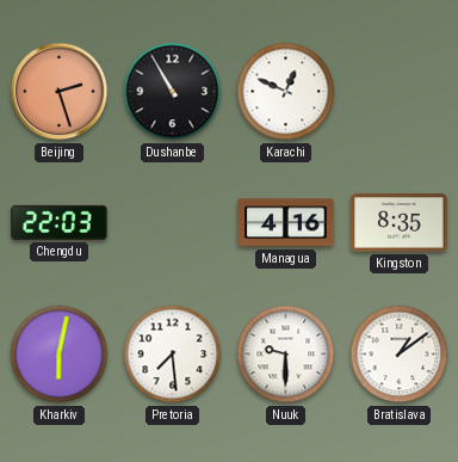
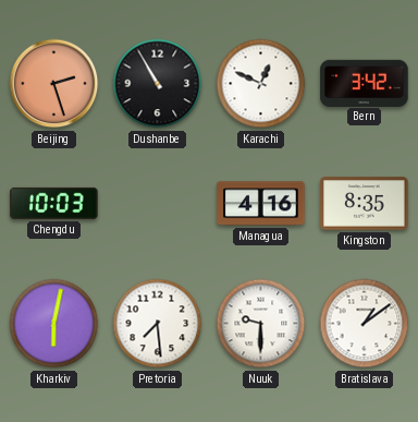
Bern: none -> 3:42
Chengdu: 22:03 -> 10:03
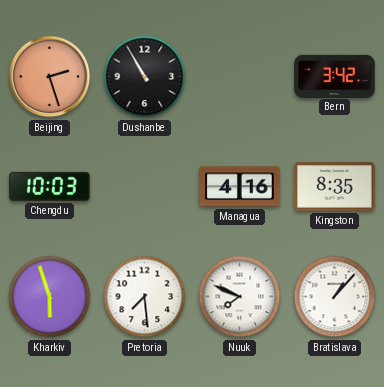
Karachi: 12:49 -> none
Kharkiv: 6:02 -> 5:57
Nuuk: 9:30 -> 7:49
Bratislava: 1:09 -> 1:07
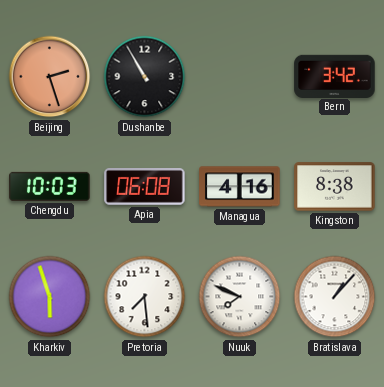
Apia: none -> 06:08
Kingston: 8:35 -> 8:38
